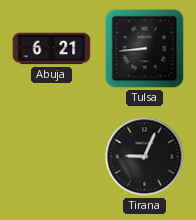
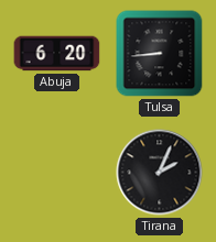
Abuja: 6:21 -> 6:20
Tirana: 9:04 -> 2:04
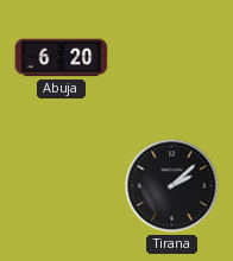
Tulsa: 8:44 -> none
Tirana: 2:04 -> 2:08
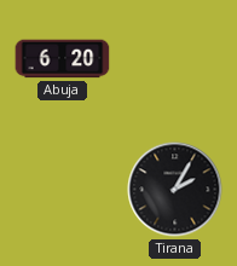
Tirana: 2:08 -> 2:05
